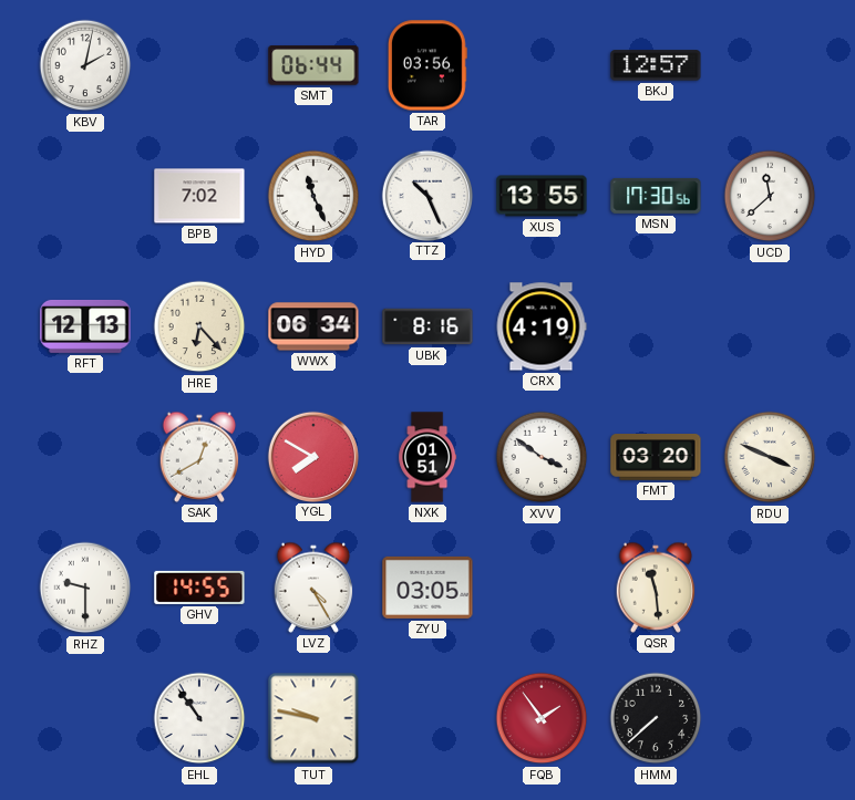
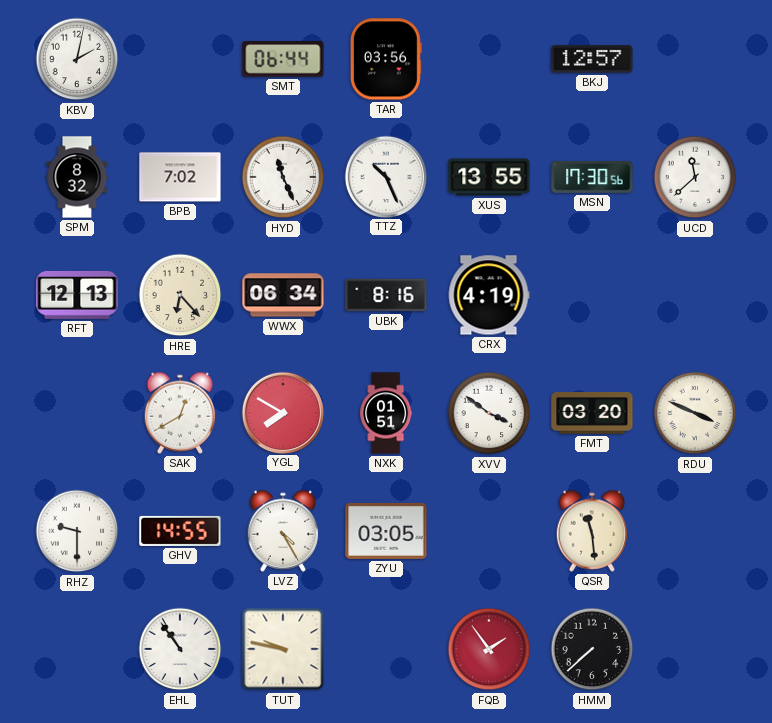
SPM: none -> 8:32
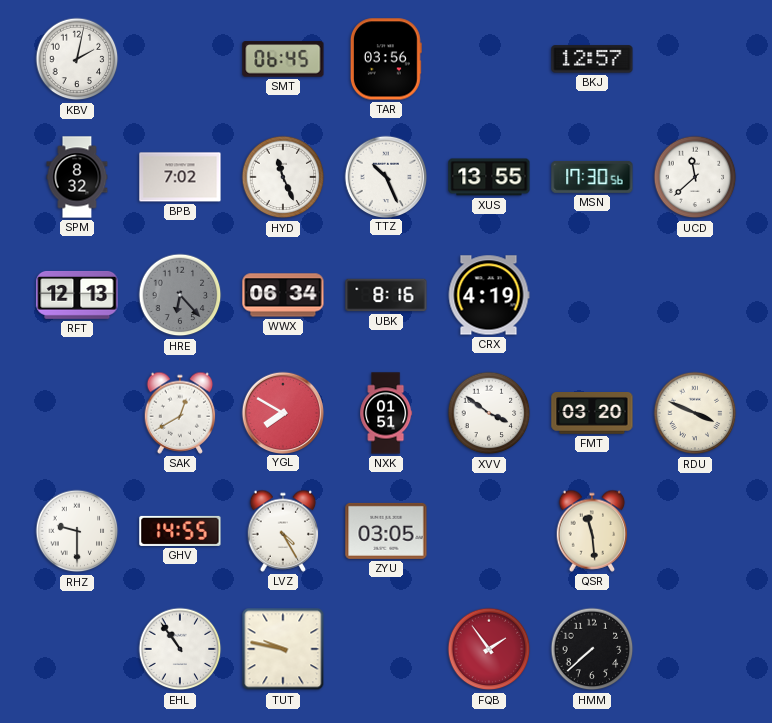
SMT: 06:44 -> 06:45
HRE dial: cream -> grey
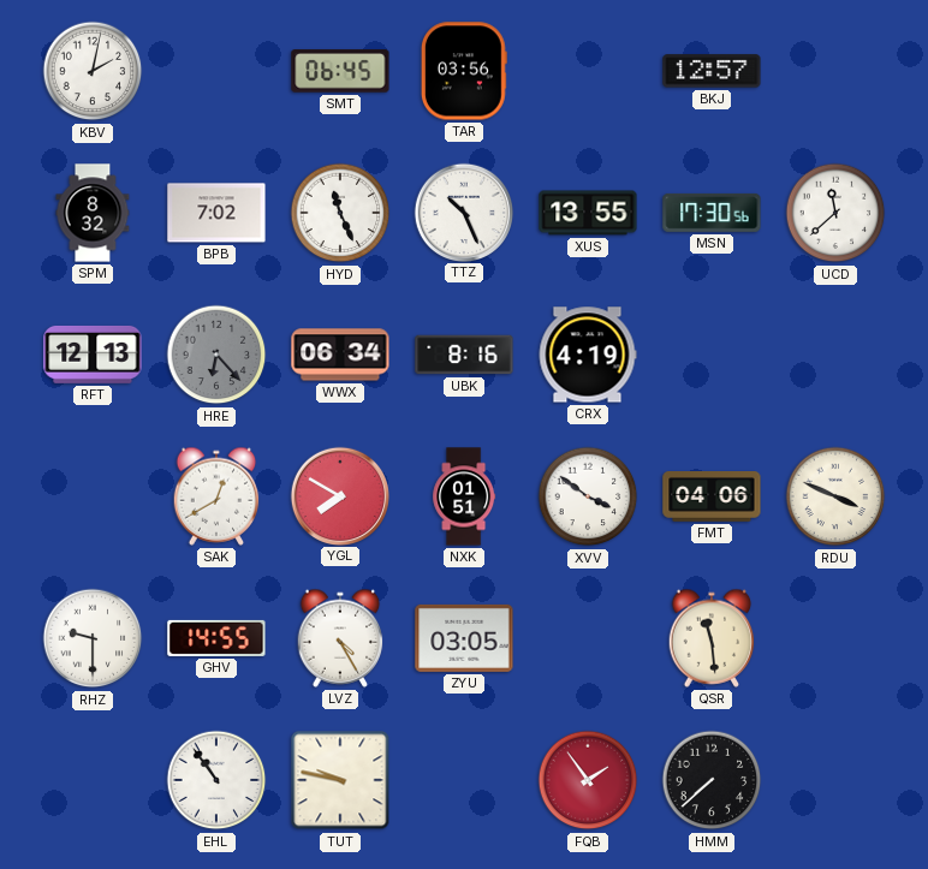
FMT: 03:20 -> 04:06
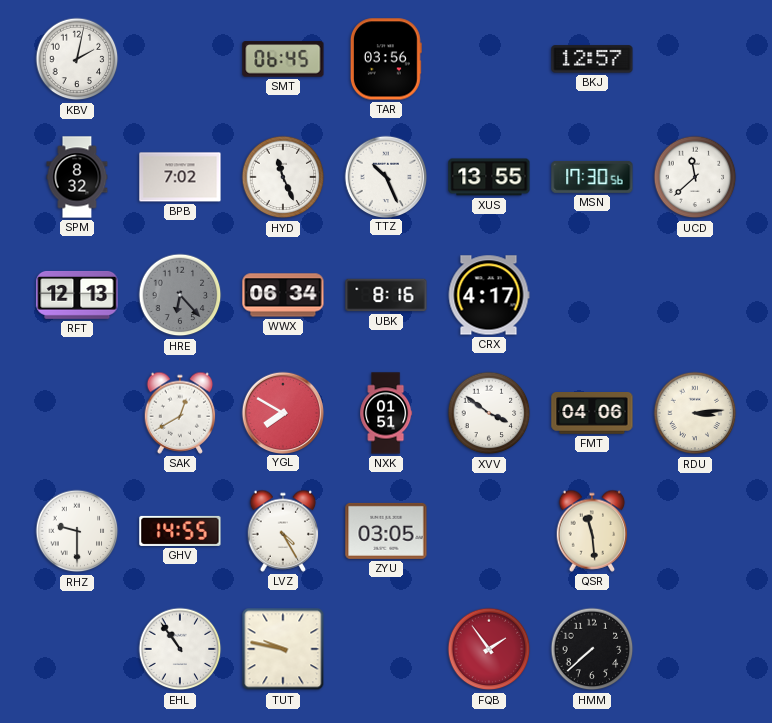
CRX: 4:19 -> 4:17
RDU: 3:49 -> 3:14
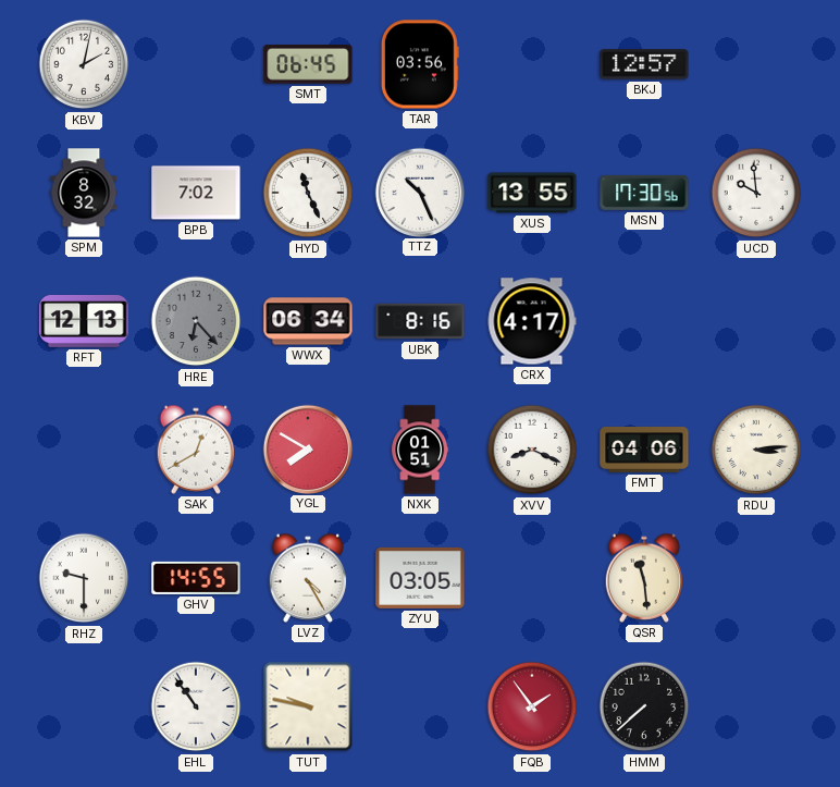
UCD: 11:38 -> 9:59
XVV: 3:51 -> 8:19
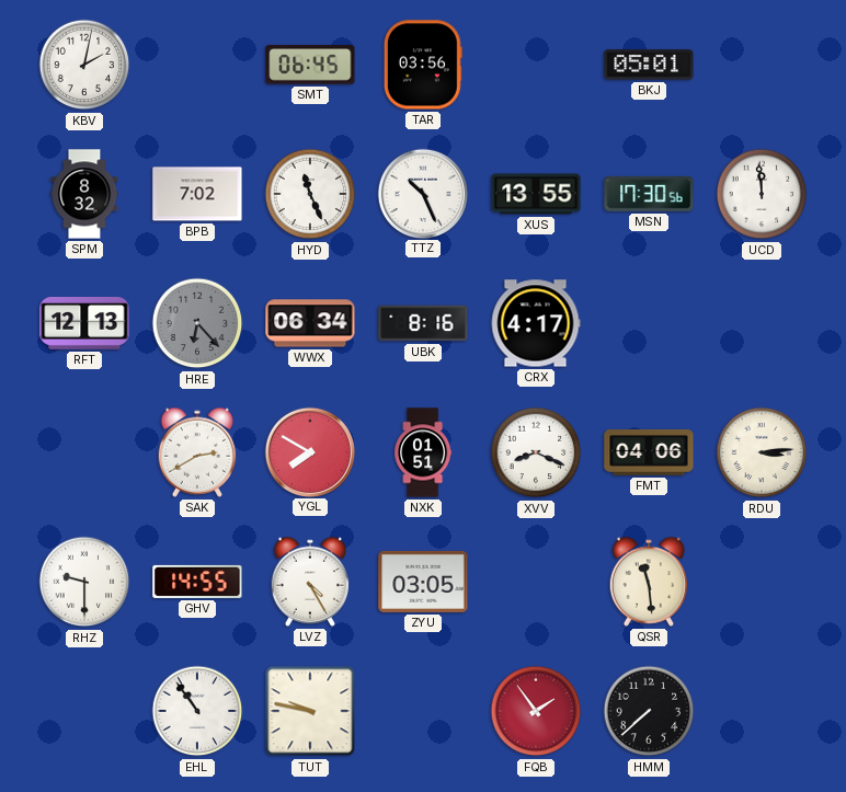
BKJ: 12:57 -> 05:01
UCD: 9:59 -> 11:59
SAK: 12:40 -> 2:40
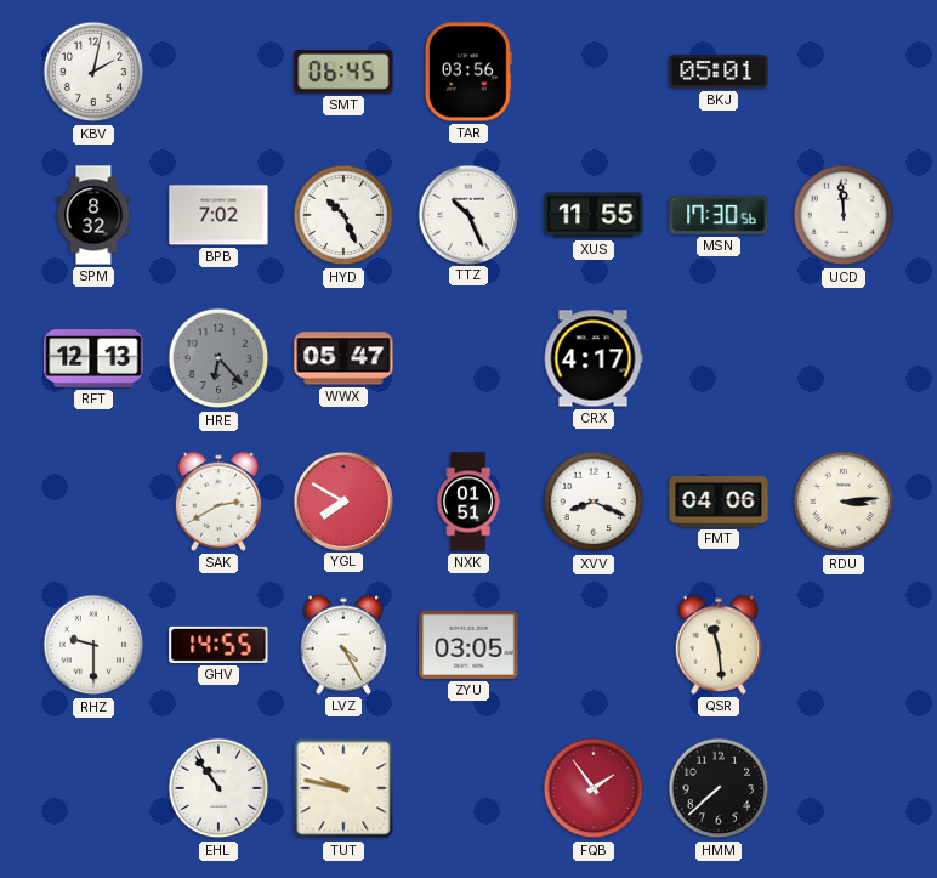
HYD: 11:26 -> 10:26
XUS: 13:55 -> 11:55
WWX: 06:34 -> 05:47
UBK: 8:16 -> none
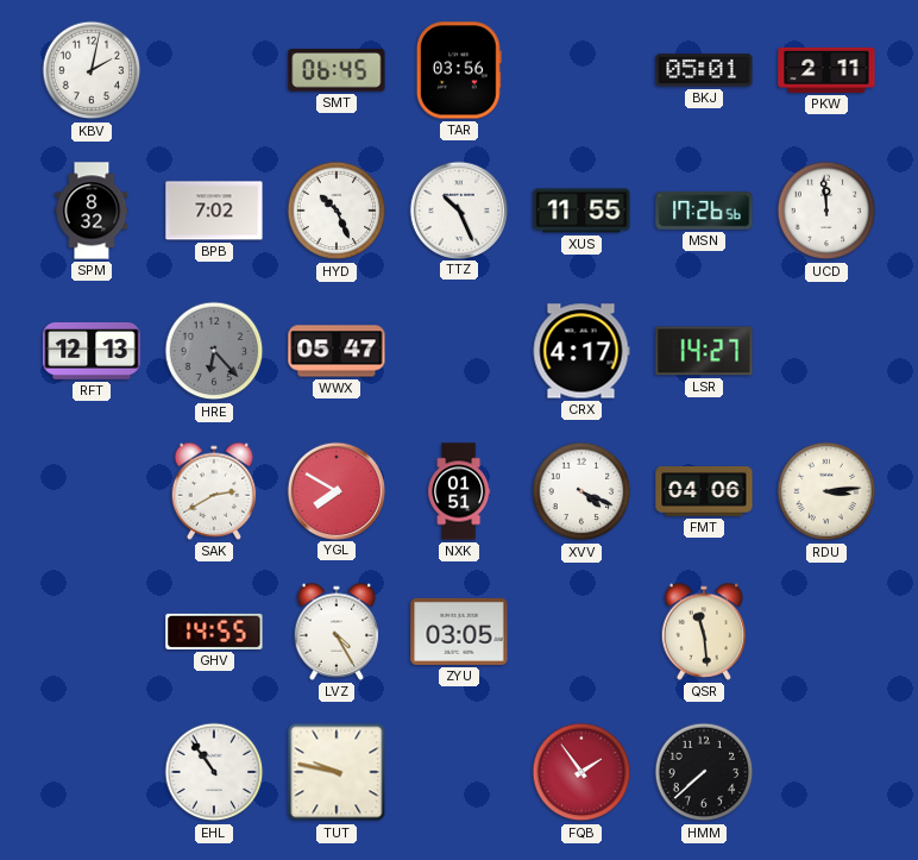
PKW: none -> 2:11
MSN: 17:30 -> 17:26
LSR: none -> 14:27
XVV: 8:19 -> 4:19
RHZ: 9:30 -> none
